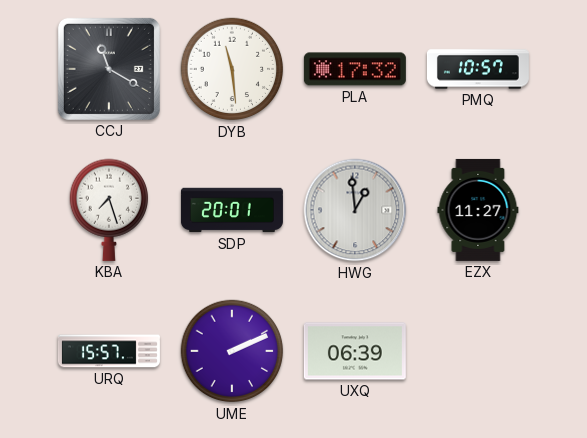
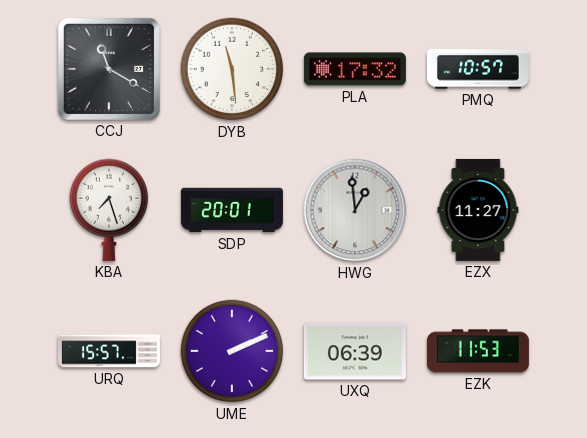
EZK: none -> 11:53
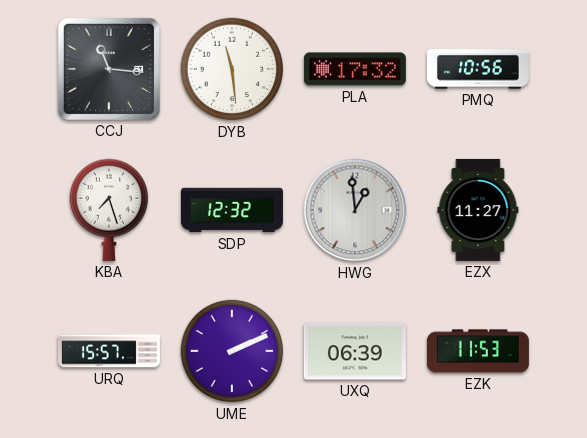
CCJ: 11:20 -> 11:16
PMQ: 10:57 -> 10:56
SDP: 20:01 -> 12:32
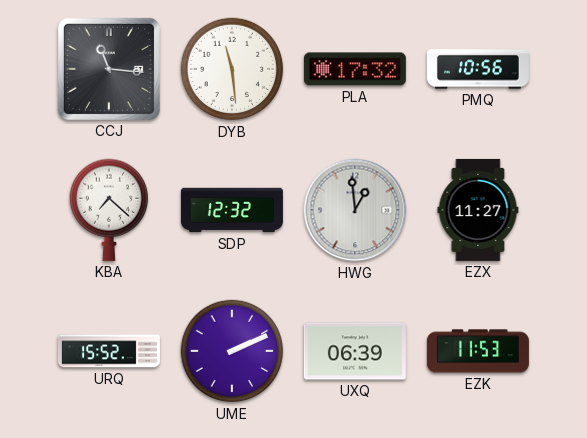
KBA: 7:27 -> 7:22
URQ: 15:57 -> 15:52
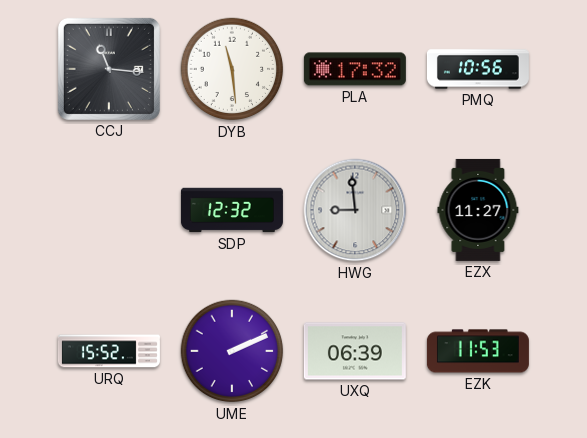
KBA: 7:22 -> none
HWG: 12:59 -> 8:59
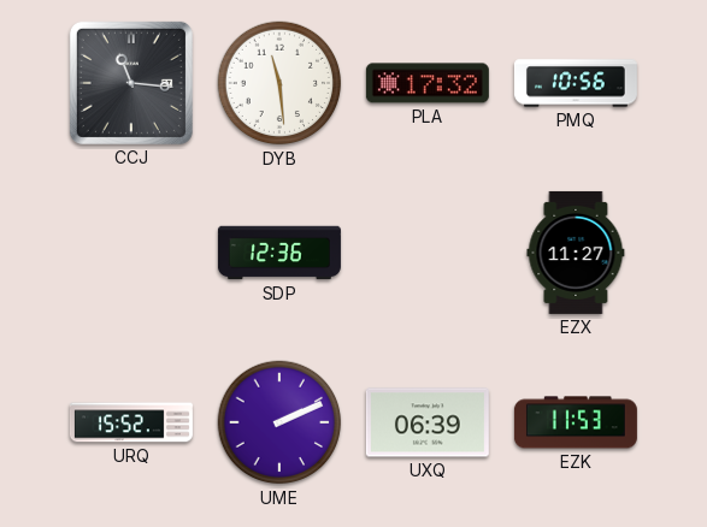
SDP: 12:32 -> 12:36
HWG: 8:59 -> none
